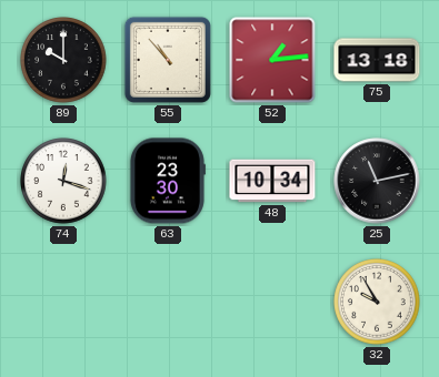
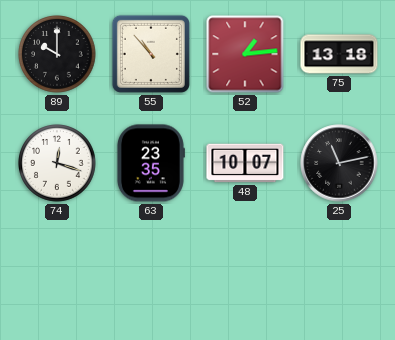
63: 23:30 -> 23:35
48: 10:34 -> 10:07
32: 9:55 -> none
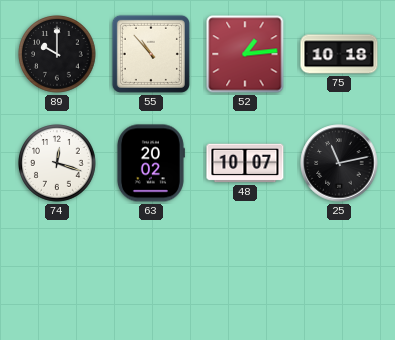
75: 13:18 -> 10:18
63: 23:35 -> 20:02
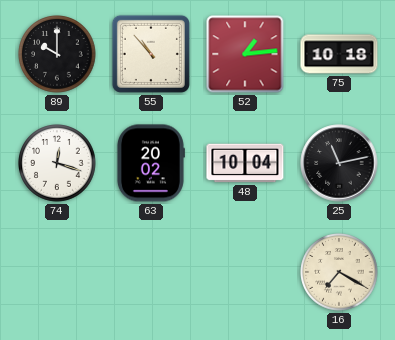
48: 10:07 -> 10:04
16: none -> 7:20
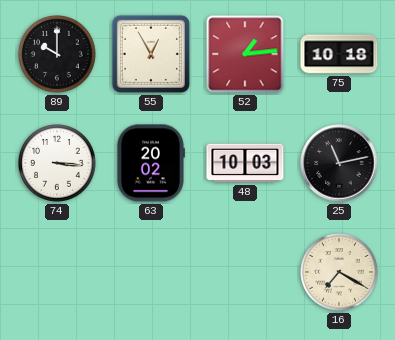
55: 10:53 -> 12:55
74: 12:18 -> 3:16
48: 10:04 -> 10:03
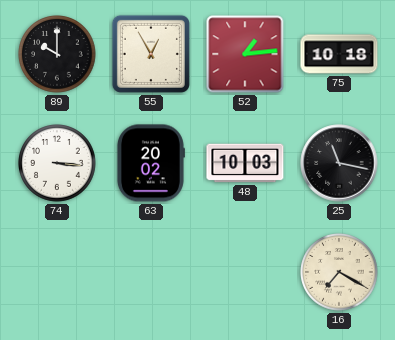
25: 11:13 -> 11:17
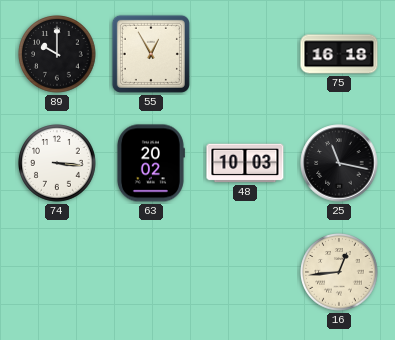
52: 1:14 -> none
75: 10:18 -> 16:18
16: 7:20 -> 12:44
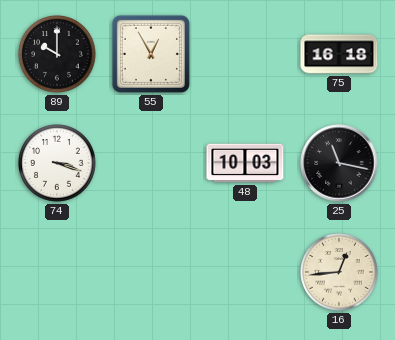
74: 3:16 -> 3:18
63: 20:02 -> none
